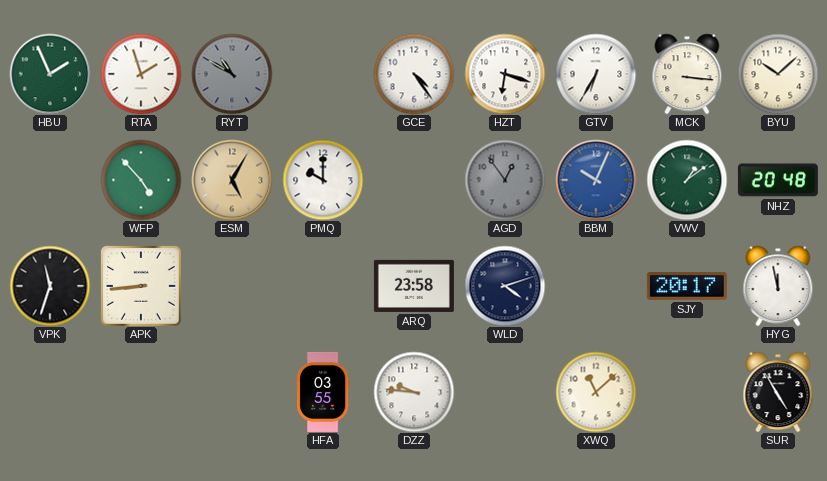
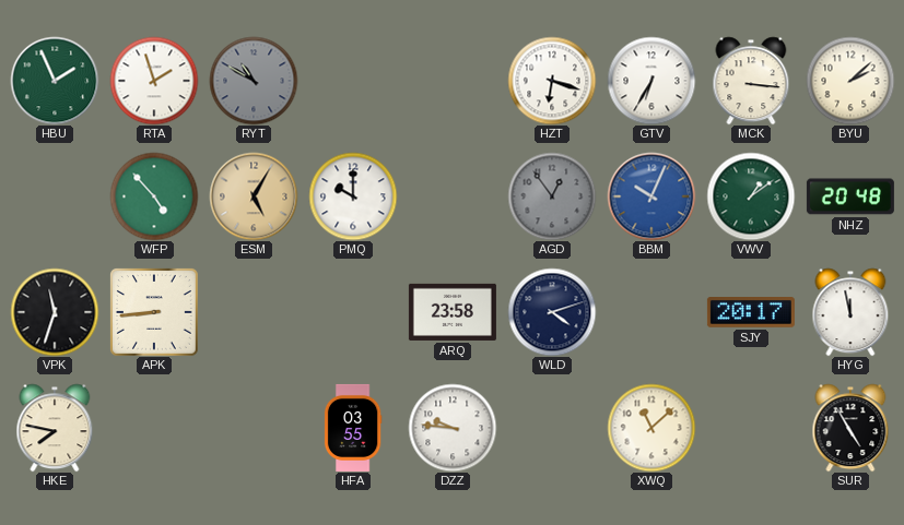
GCE: 4:24 -> none
BYU: 10:08 -> 2:08
HKE: none -> 7:47
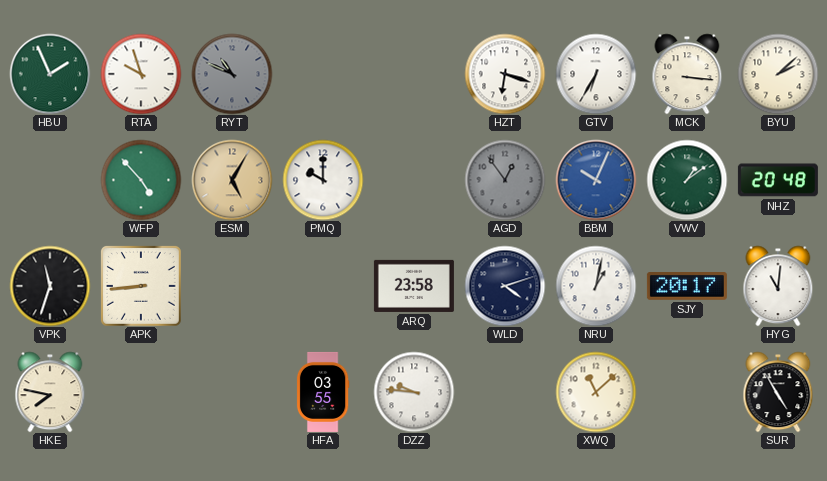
RTA: 1:57 -> 9:57
RYT: 10:50 -> 10:49
NRU: none -> 1:02
HYG: 11:58 -> 11:01
